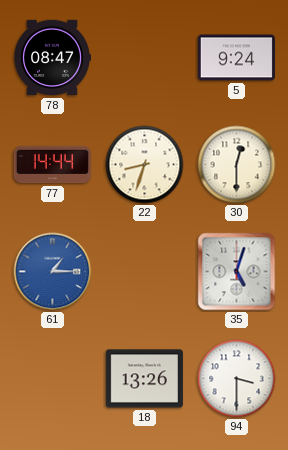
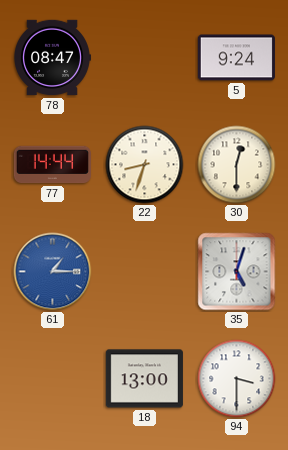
18: 13:26 -> 13:00
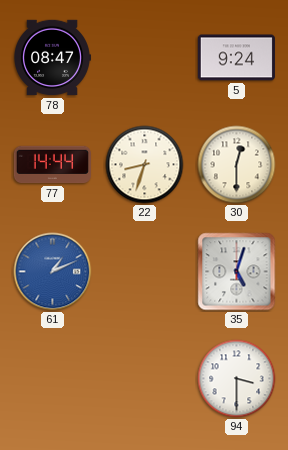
61: 1:15 -> 1:11
18: 13:00 -> none
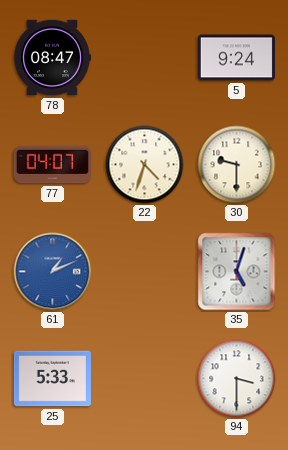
77: 14:44 -> 04:07
22: 8:33 -> 4:33
30: 12:30 -> 9:30
25: none -> 5:33
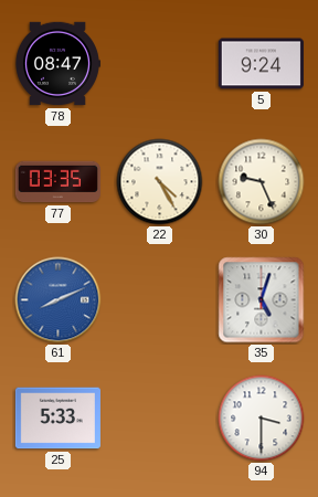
77: 04:07 -> 03:35
22: 4:33 -> 4:25
30: 9:30 -> 9:26
61: 1:11 -> 8:11
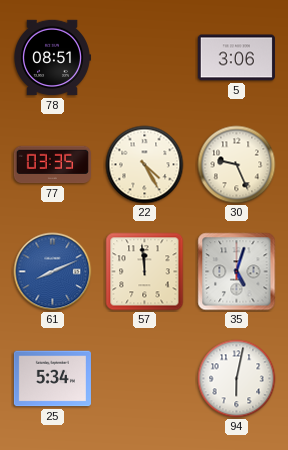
78: 08:47 -> 08:51
5: 9:24 -> 3:06
57: none -> 11:59
25: 5:33 -> 5:34
94: 3:30 -> 6:02
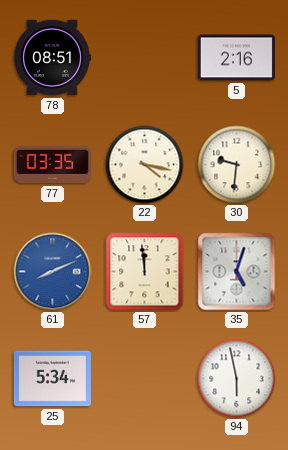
5: 3:06 -> 2:16
22: 4:25 -> 4:17
30: 9:26 -> 9:31
94: 6:02 -> 5:58
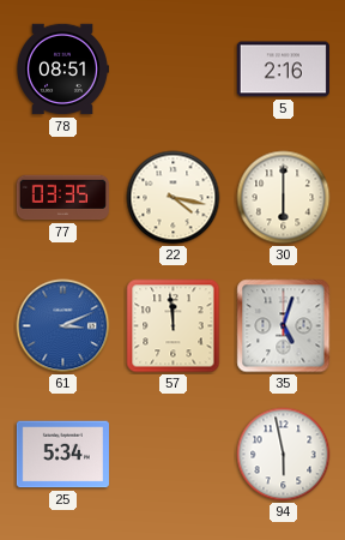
30: 9:31 -> 6:00
61: 8:11 -> 3:11
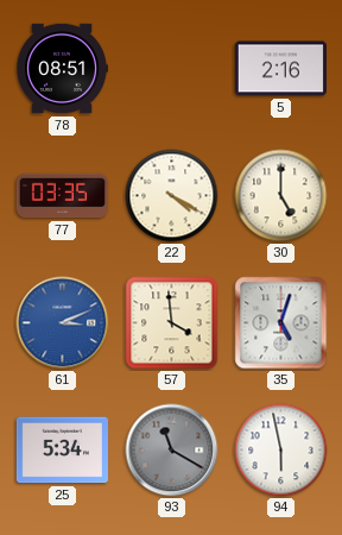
22: 4:17 -> 4:20
30: 6:00 -> 5:00
57: 11:59 -> 3:59
93: none -> 11:20
